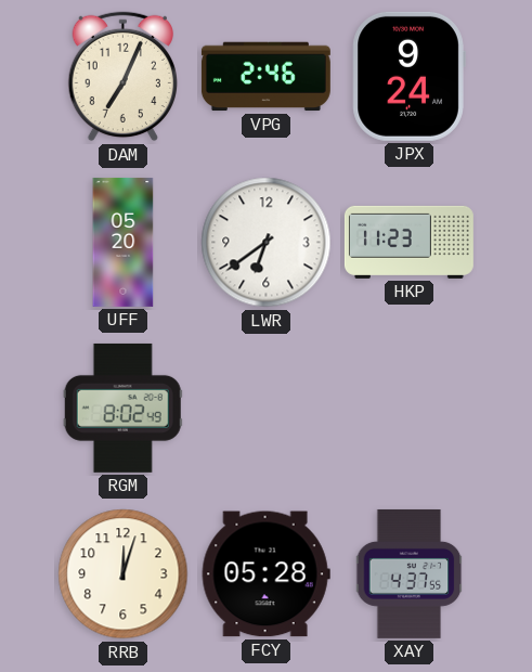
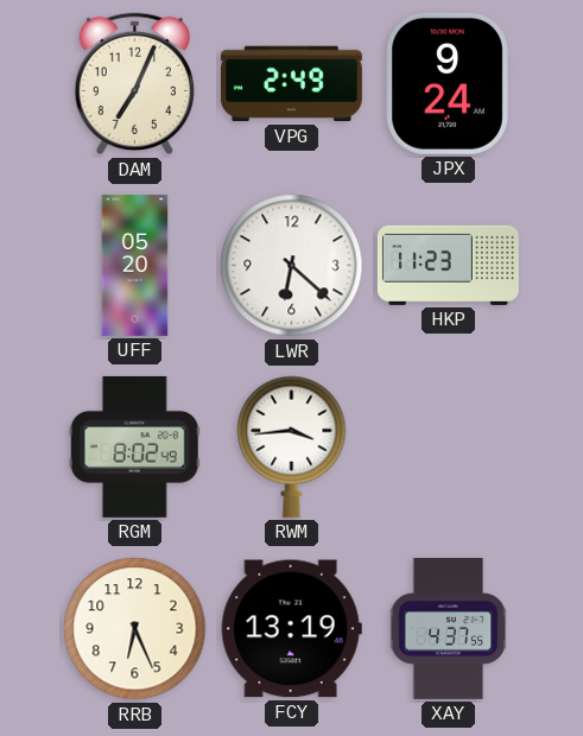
VPG: 2:46 -> 2:49
LWR: 6:39 -> 6:22
RWM: none -> 3:44
RRB: 12:03 -> 6:26
FCY: 05:28 -> 13:19
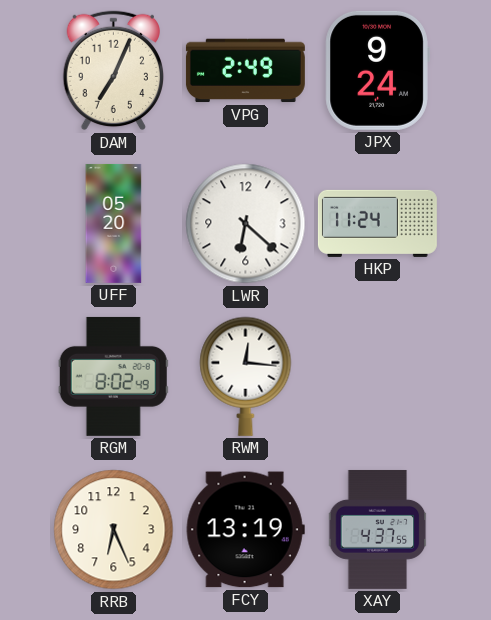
HKP: 11:23 -> 11:24
RWM: 3:44 -> 12:16
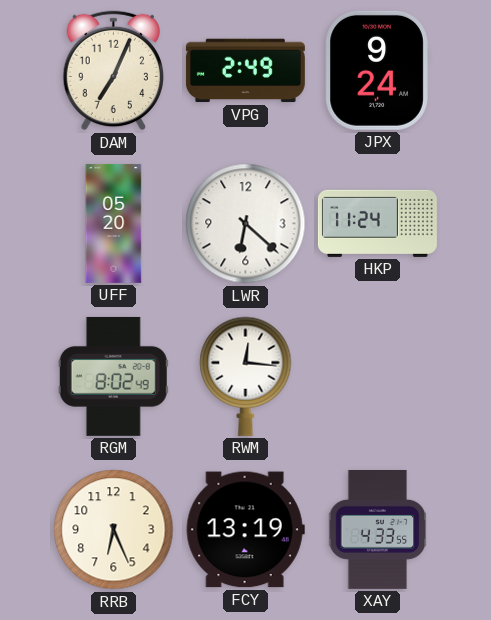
XAY: 4:37 -> 4:33
